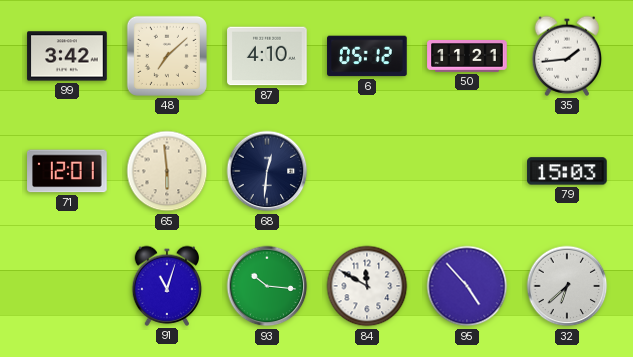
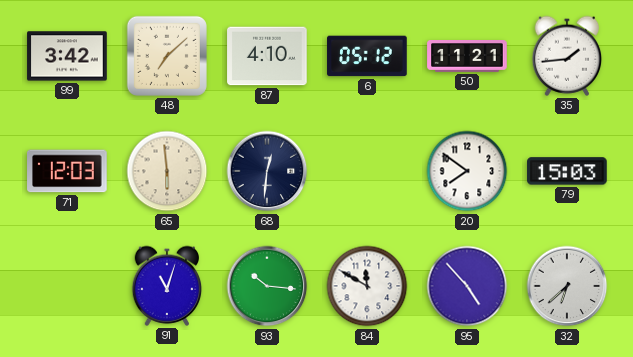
71: 12:01 -> 12:03
20: none -> 7:51
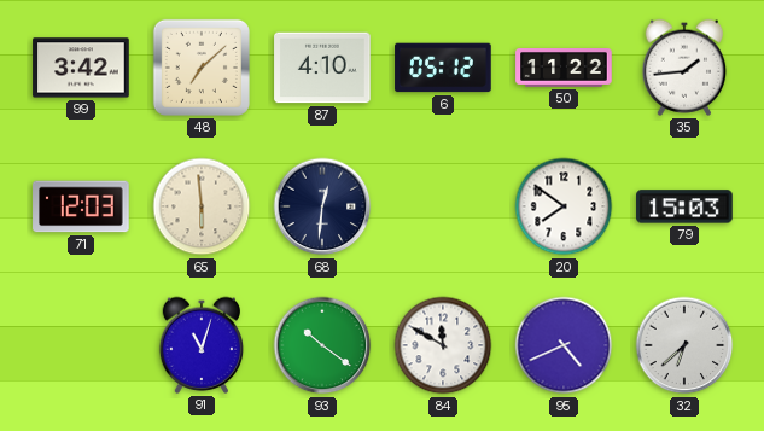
50: 11:21 -> 11:22
93: 10:16 -> 10:21
95: 4:53 -> 4:41
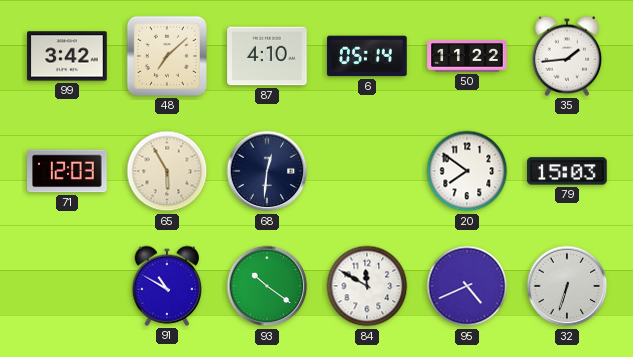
6: 05:12 -> 05:14
65: 5:59 -> 5:55
91: 11:03 -> 10:50
32: 6:38 -> 6:33
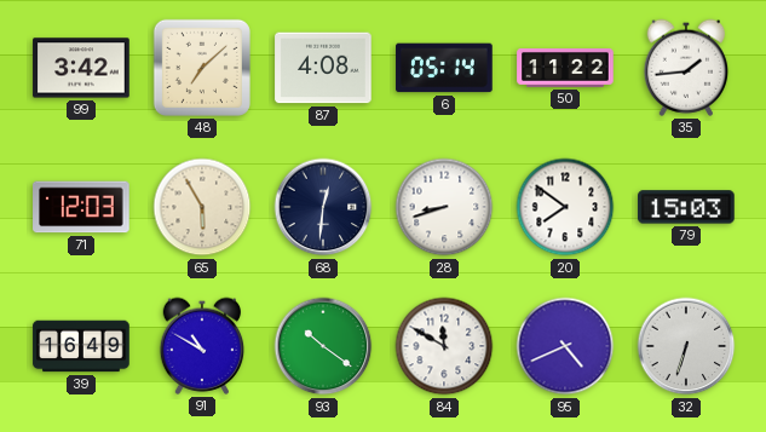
87: 4:10 -> 4:08
28: none -> 8:42
39: none -> 16:49
